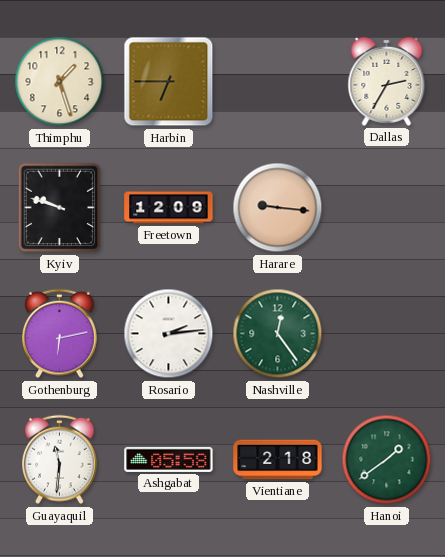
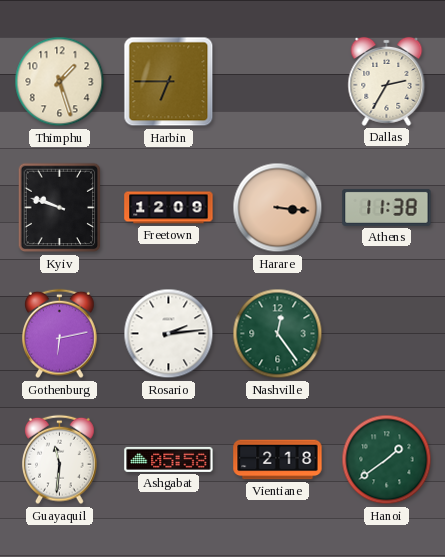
Harare: 9:16 -> 3:16
Athens: none -> 11:38
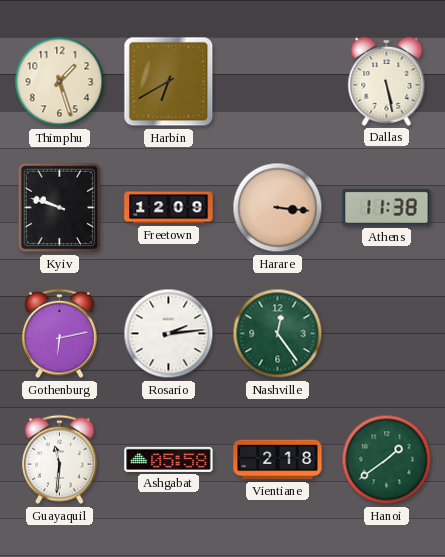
Harbin: 6:45 -> 6:40
Dallas: 2:35 -> 5:28
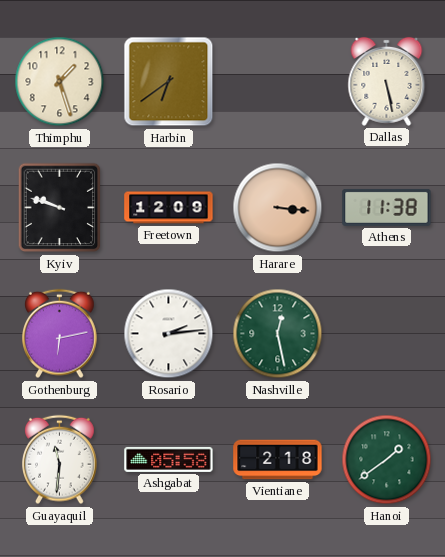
Harbin: 6:40 -> 6:39
Nashville: 12:24 -> 12:28
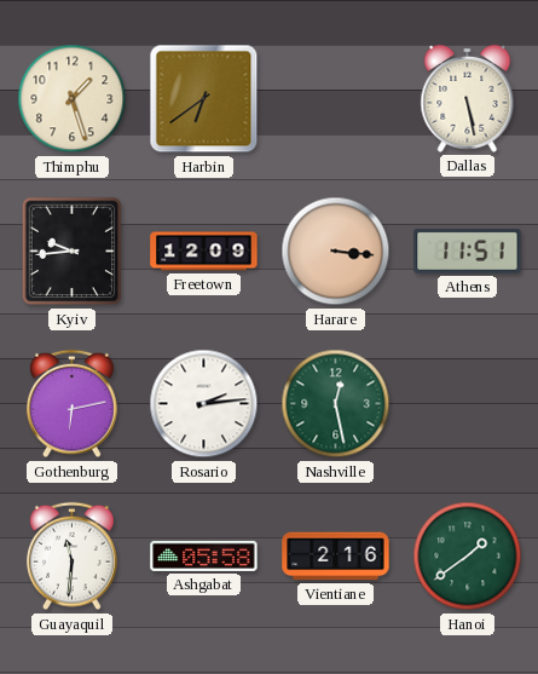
Kyiv: 9:48 -> 9:44
Athens: 11:38 -> 11:51
Vientiane: 2:18 -> 2:16
